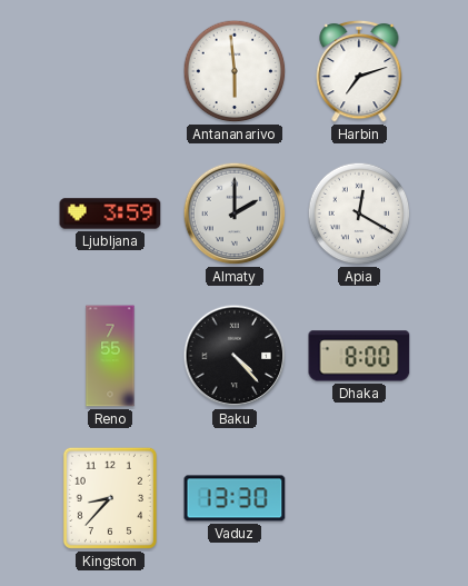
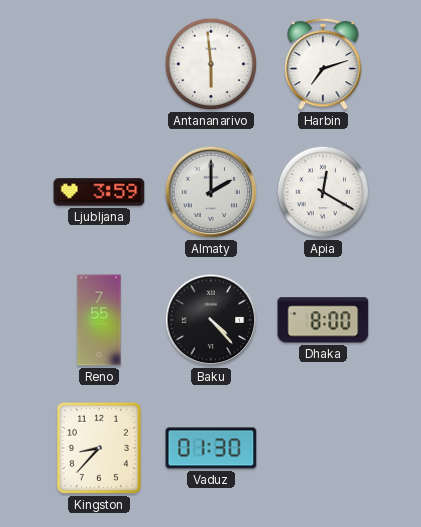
Vaduz: 13:30 -> 01:30
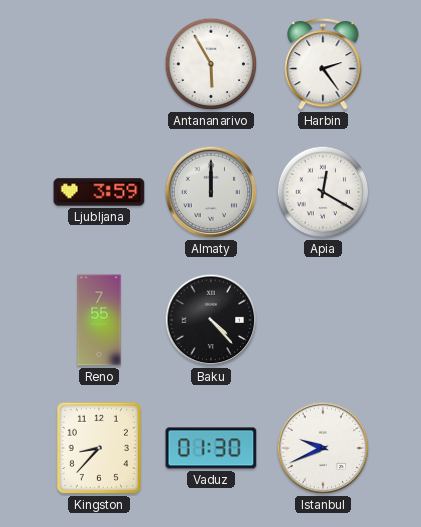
Antananarivo: 5:59 -> 5:55
Harbin: 7:12 -> 2:24
Almaty: 2:00 -> 12:00
Dhaka: 8:00 -> none
Istanbul: none -> 9:41
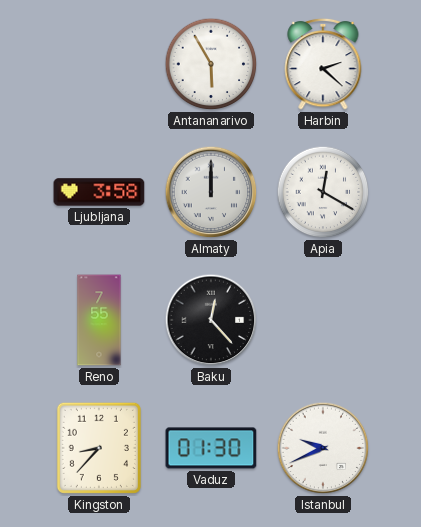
Harbin: 2:24 -> 2:22
Ljubljana: 3:59 -> 3:58
Baku: 4:23 -> 12:23
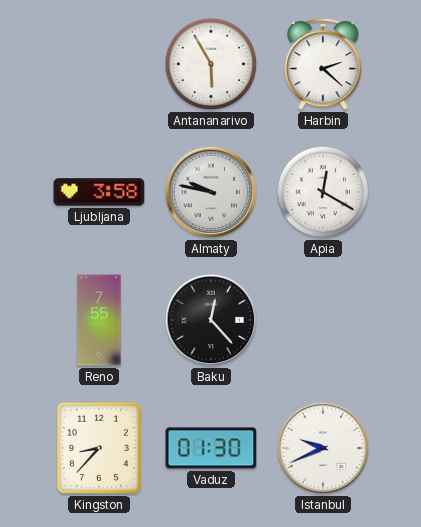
Almaty: 12:00 -> 9:47
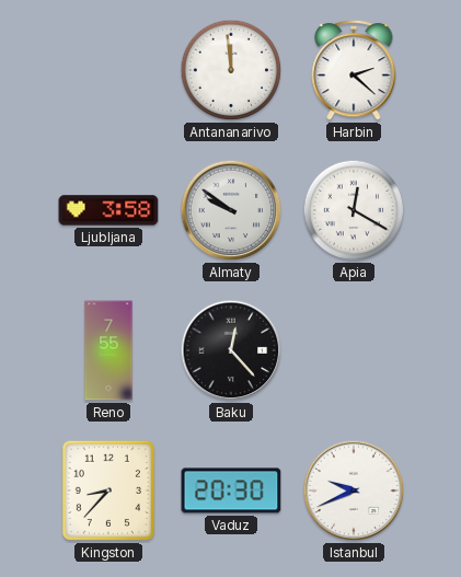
Antananarivo: 5:55 -> 11:59
Almaty: 9:47 -> 9:51
Vaduz: 01:30 -> 20:30
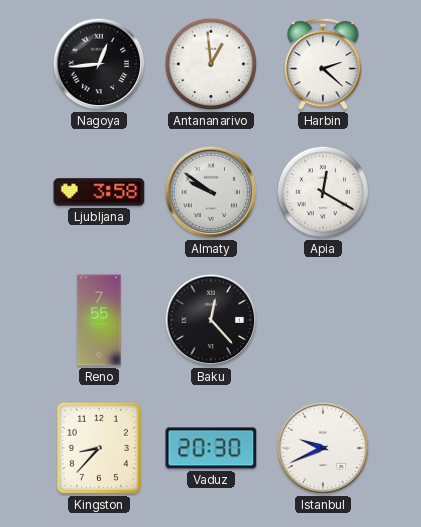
Nagoya: none -> 12:44
Antananarivo: 11:59 -> 12:59
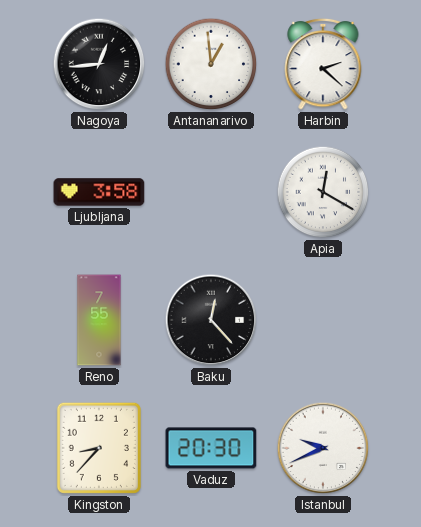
Almaty: 9:51 -> none
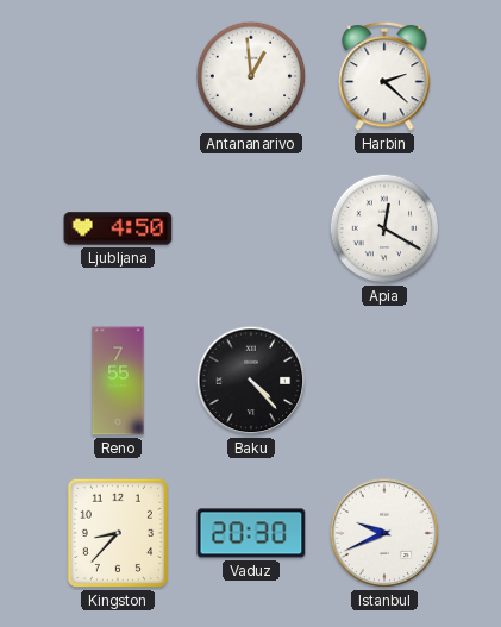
Nagoya: 12:44 -> none
Ljubljana: 3:58 -> 4:50
Baku: 12:23 -> 4:23
